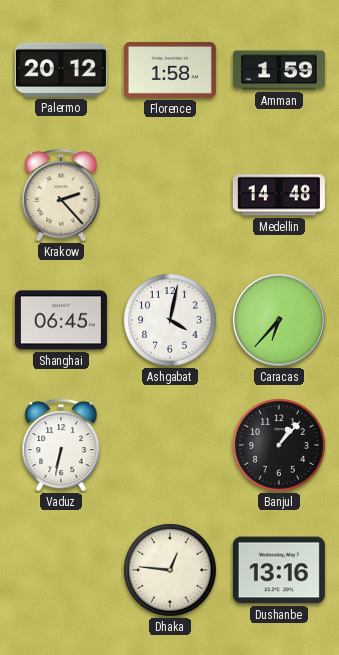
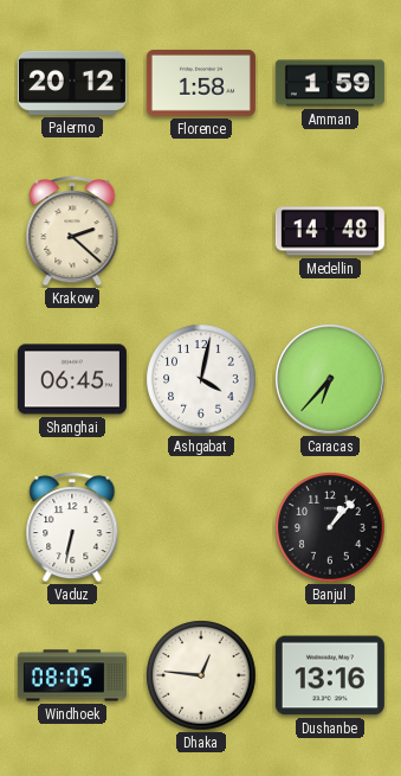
Krakow: 2:23 -> 2:22
Windhoek: none -> 08:05
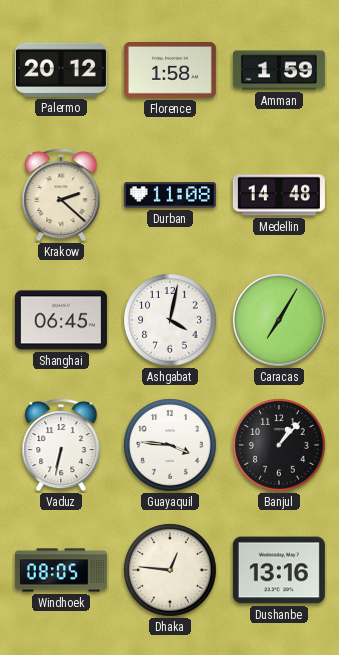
Durban: none -> 11:08
Caracas: 6:37 -> 7:05
Guayaquil: none -> 3:46
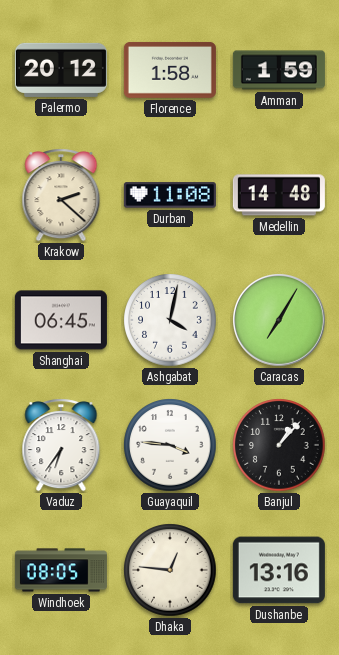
Vaduz: 6:32 -> 6:36
